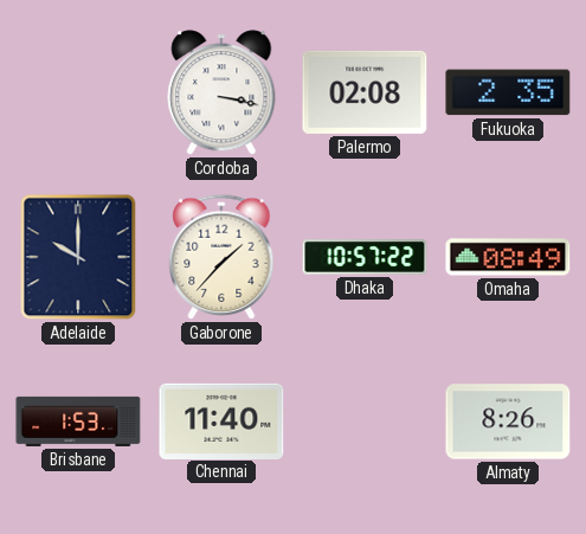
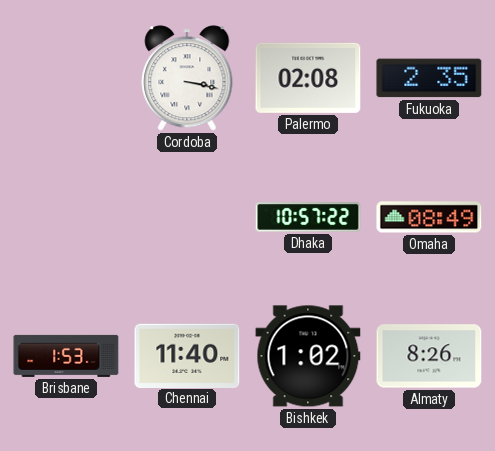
Adelaide: 10:00 -> none
Gaborone: 1:37 -> none
Bishkek: none -> 1:02
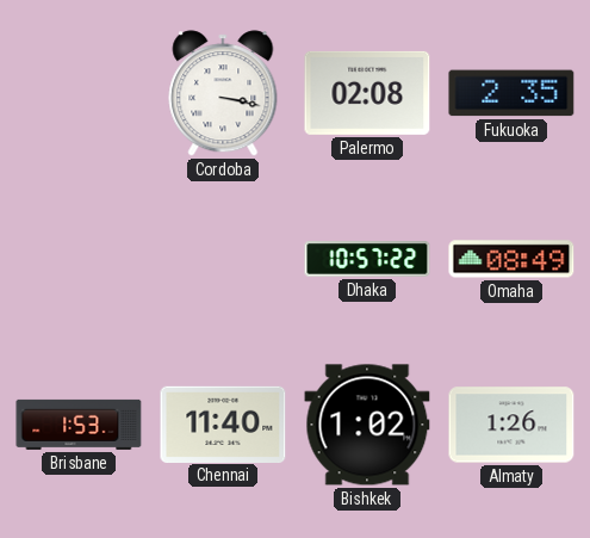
Almaty: 8:26 -> 1:26
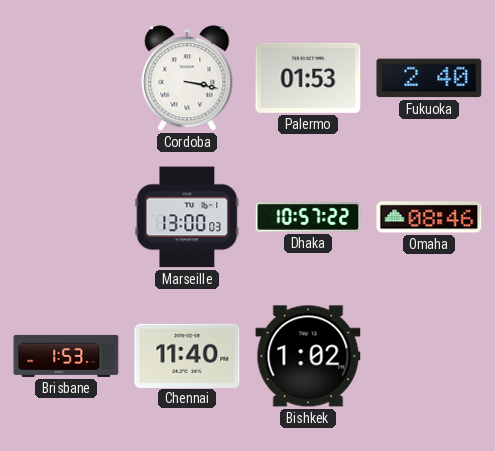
Palermo: 02:08 -> 01:53
Fukuoka: 2:35 -> 2:40
Marseille: none -> 13:00
Omaha: 08:49 -> 08:46
Almaty: 1:26 -> none
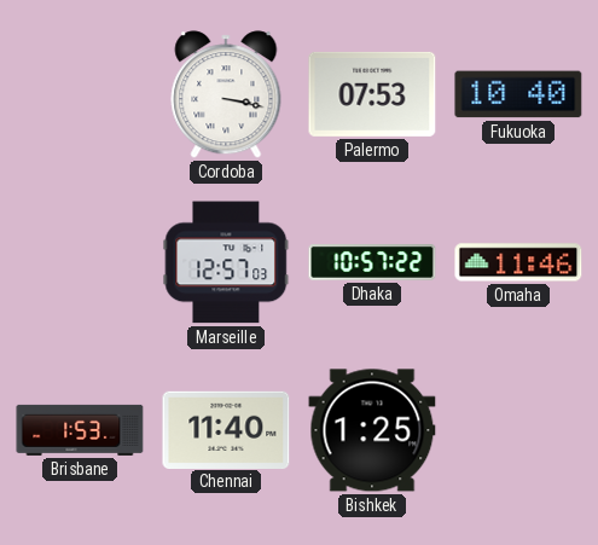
Palermo: 01:53 -> 07:53
Fukuoka: 2:40 -> 10:40
Marseille: 13:00 -> 12:57
Omaha: 08:46 -> 11:46
Bishkek: 1:02 -> 1:25
